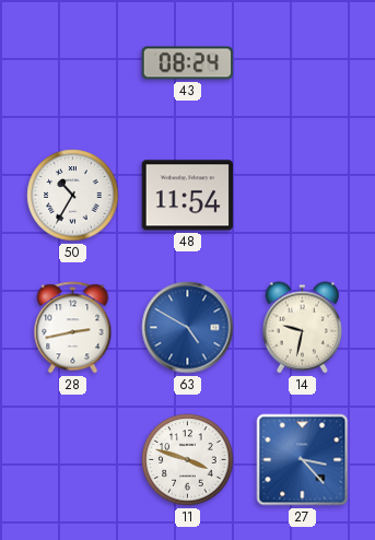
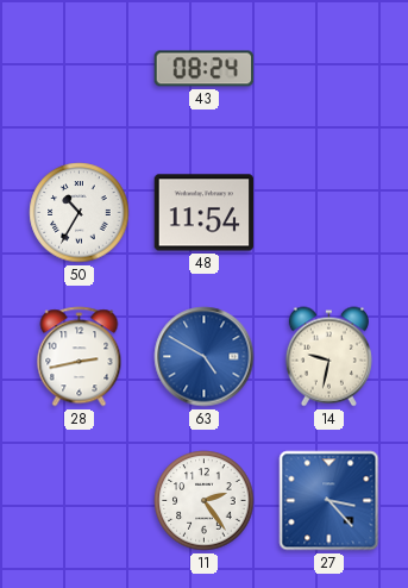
11: 3:48 -> 2:24
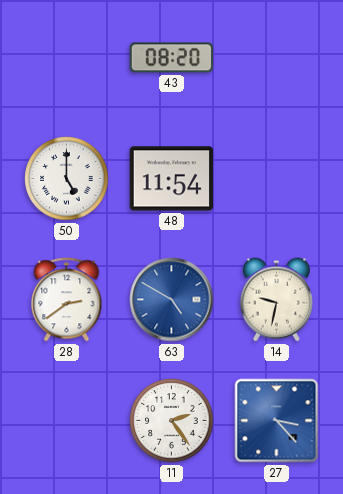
43: 08:24 -> 08:20
50: 10:35 -> 5:00
28: 2:43 -> 2:39
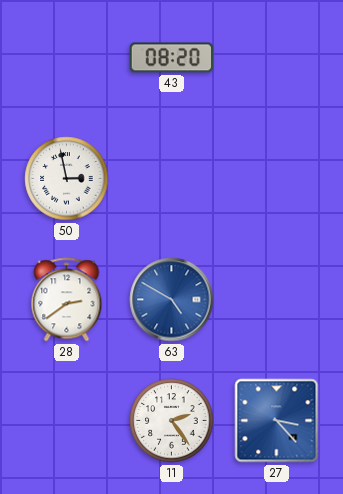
50: 5:00 -> 2:58
48: 11:54 -> none
14: 9:32 -> none
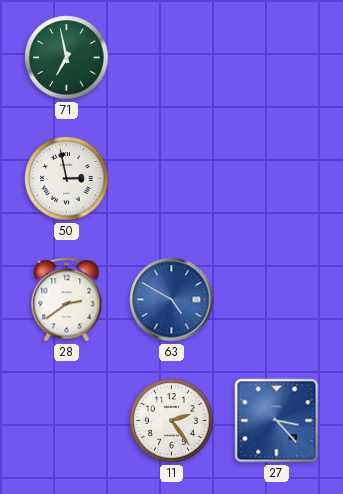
71: none -> 6:58
43: 08:20 -> none
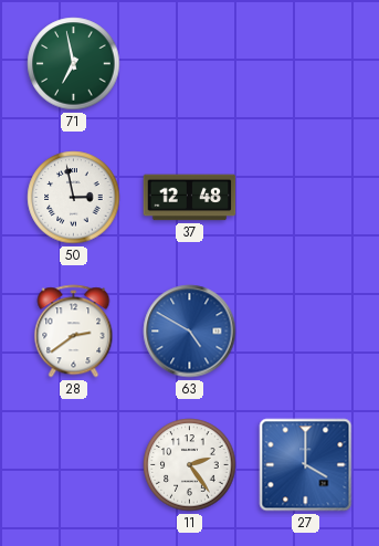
37: none -> 12:48
27: 3:23 -> 4:00
